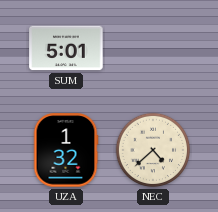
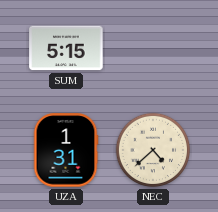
SUM: 5:01 -> 5:15
UZA: 1:32 -> 1:31
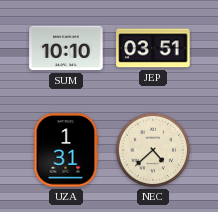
SUM: 5:15 -> 10:10
JEP: none -> 03:51
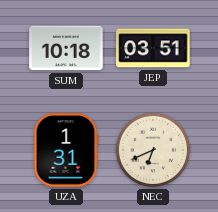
SUM: 10:10 -> 10:18
NEC: 4:38 -> 6:41
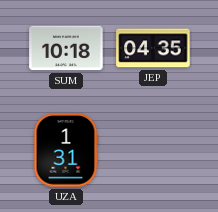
JEP: 03:51 -> 04:35
NEC: 6:41 -> none
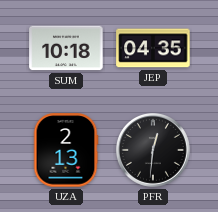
UZA: 1:31 -> 2:13
PFR: none -> 12:31
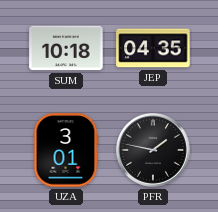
UZA: 2:13 -> 3:01
PFR: 12:31 -> 1:47
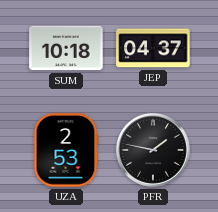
JEP: 04:35 -> 04:37
UZA: 3:01 -> 2:53
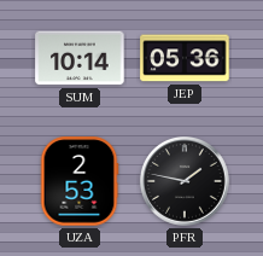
SUM: 10:18 -> 10:14
JEP: 04:37 -> 05:36
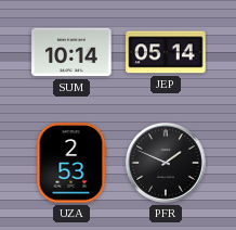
JEP: 05:36 -> 05:14
PFR: 1:47 -> 1:49
